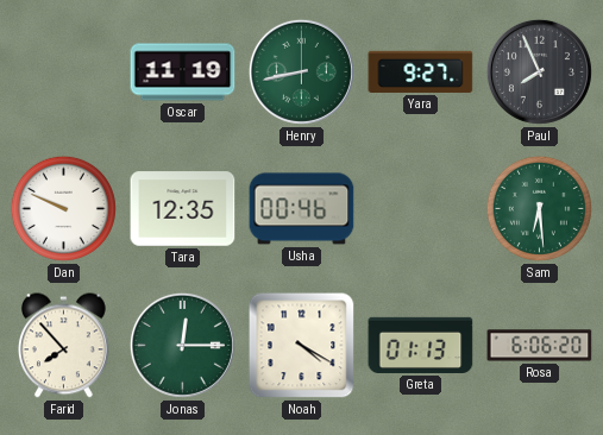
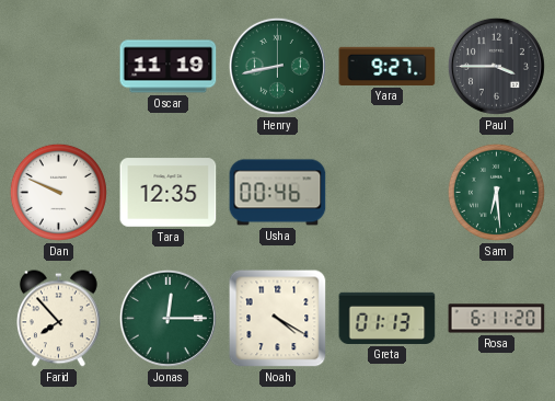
Paul: 7:56 -> 3:45
Rosa: 6:06 -> 6:11
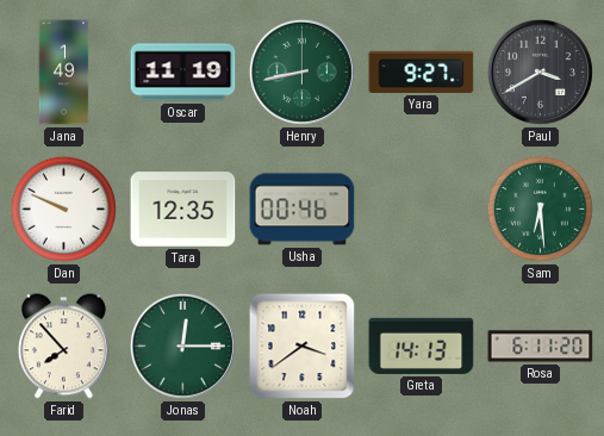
Jana: none -> 1:49
Paul: 3:45 -> 3:40
Noah: 4:20 -> 3:39
Greta: 01:13 -> 14:13
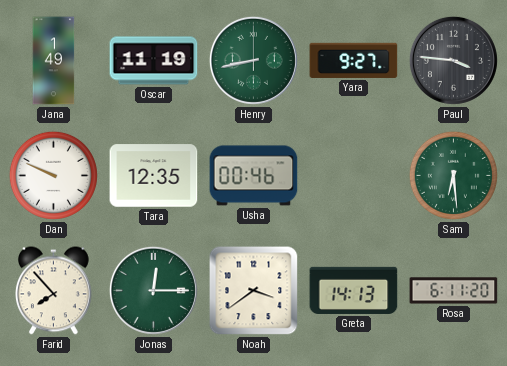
Paul: 3:40 -> 3:46
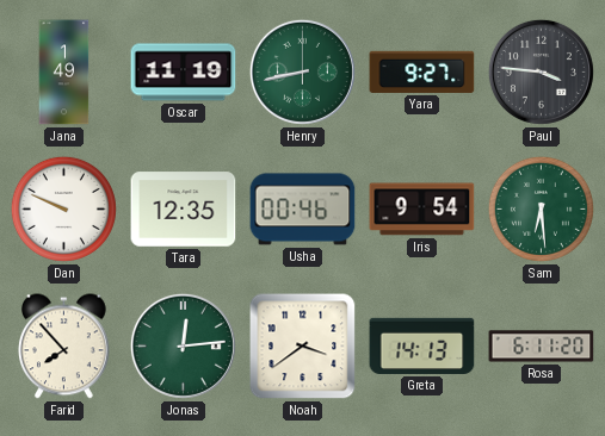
Iris: none -> 9:54
Jonas: 12:15 -> 12:14
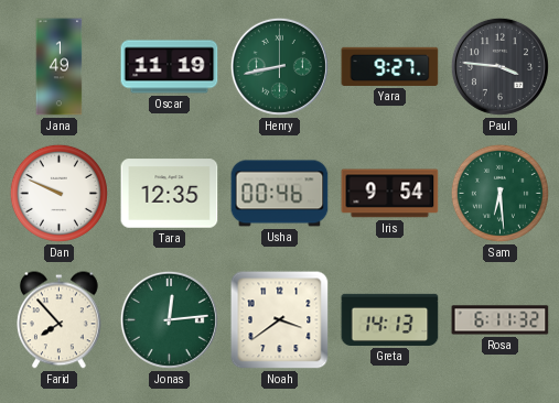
Rosa: 6:11:20 -> 6:11:32
